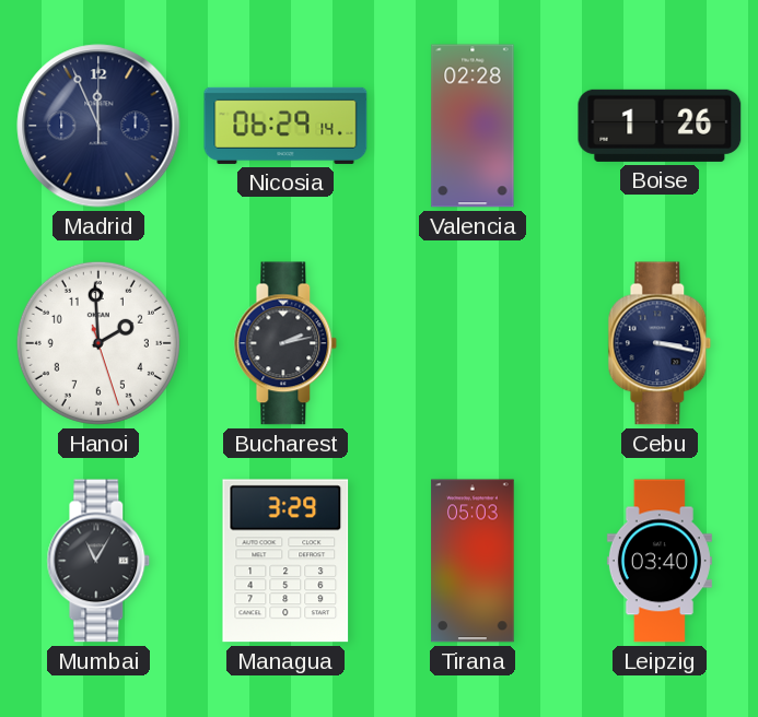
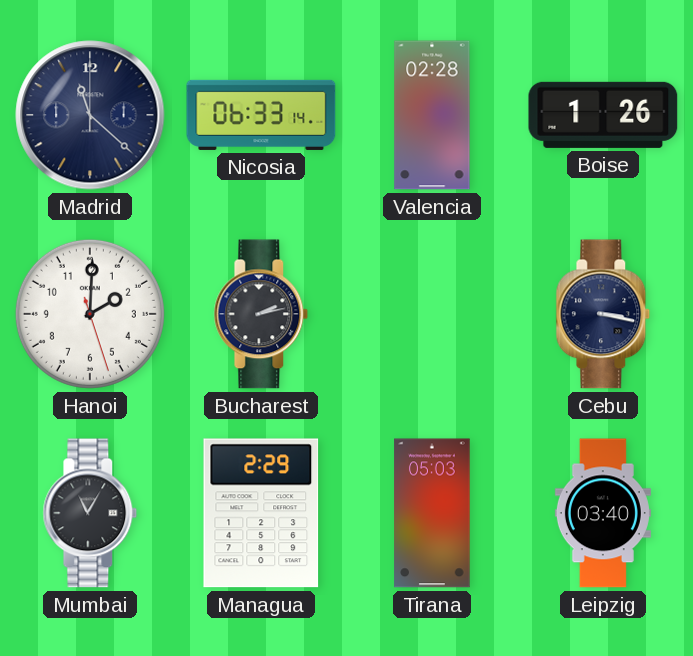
Madrid: 11:56 -> 11:22
Nicosia: 06:29 -> 06:33
Hanoi: 1:59 -> 2:00
Managua: 3:29 -> 2:29
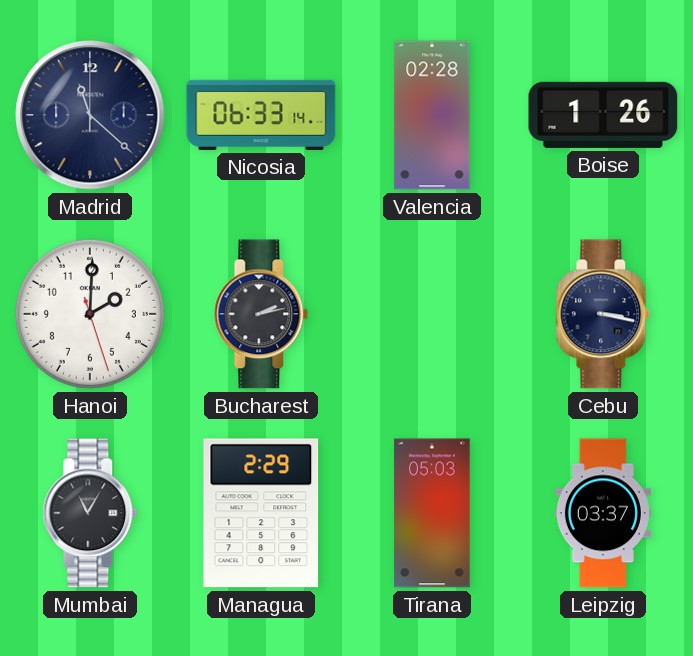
Leipzig: 03:40 -> 03:37
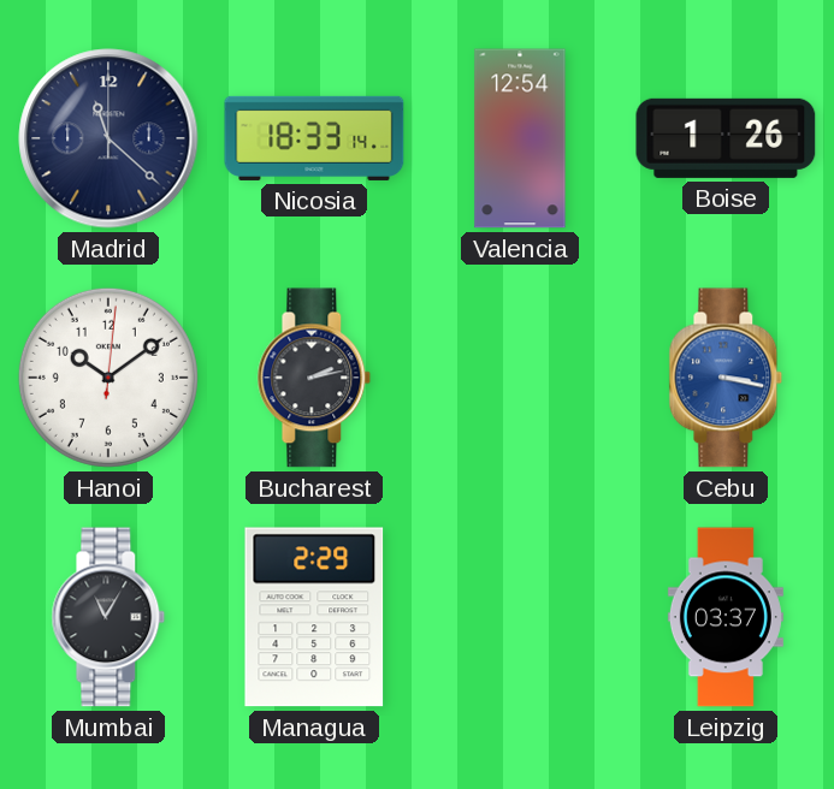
Nicosia: 06:33 -> 18:33
Valencia: 02:28 -> 12:54
Hanoi: 2:00 -> 10:09
Cebu dial: navy -> blue
Tirana: 05:03 -> none
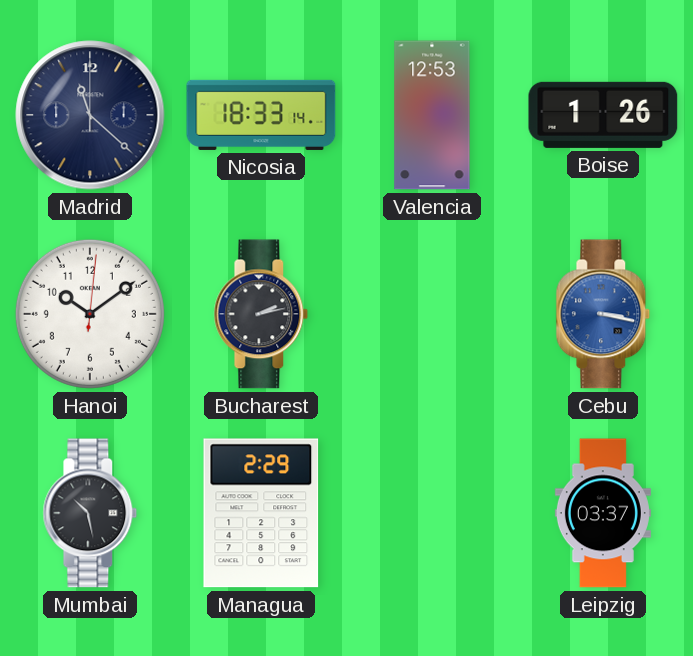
Valencia: 12:54 -> 12:53
Mumbai: 11:05 -> 10:28
